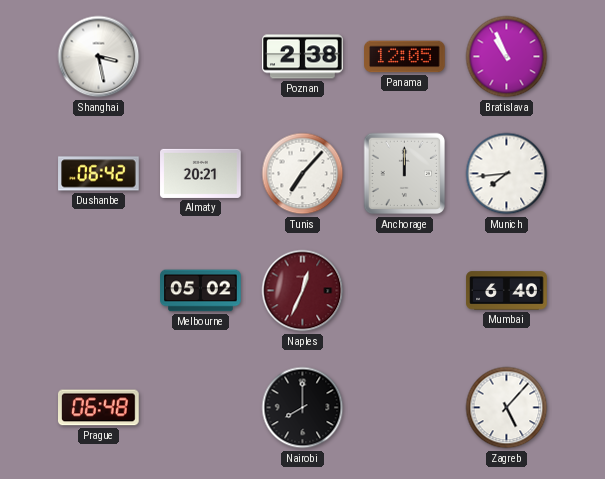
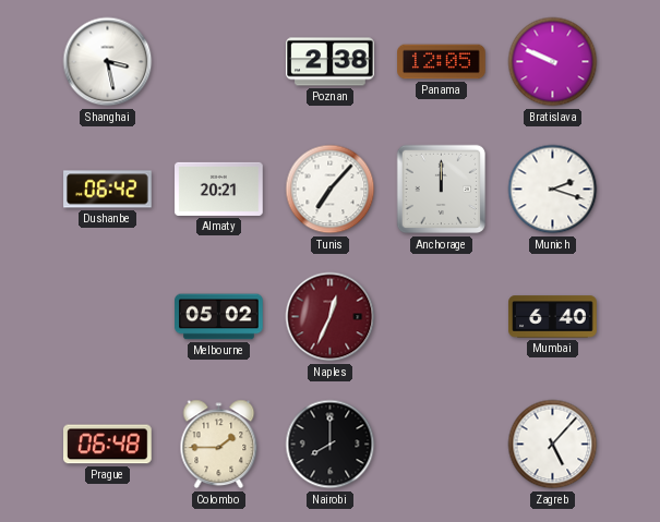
Bratislava: 10:56 -> 9:49
Munich: 7:44 -> 2:18
Colombo: none -> 1:45
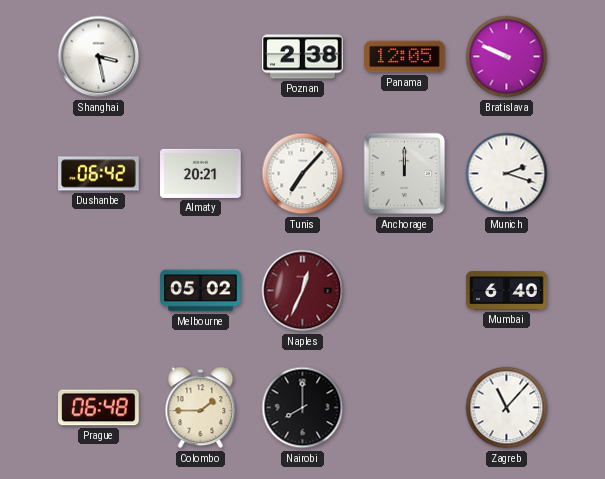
Zagreb: 5:07 -> 11:07
